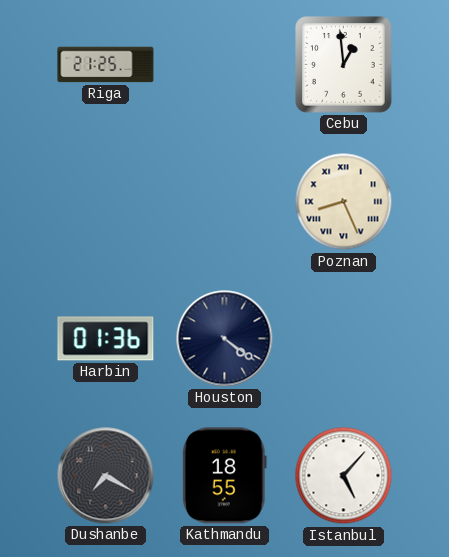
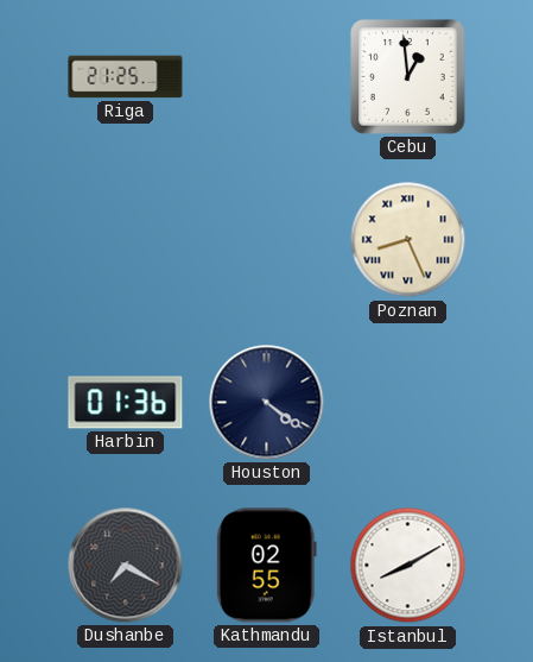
Kathmandu: 18:55 -> 02:55
Istanbul: 5:07 -> 8:10
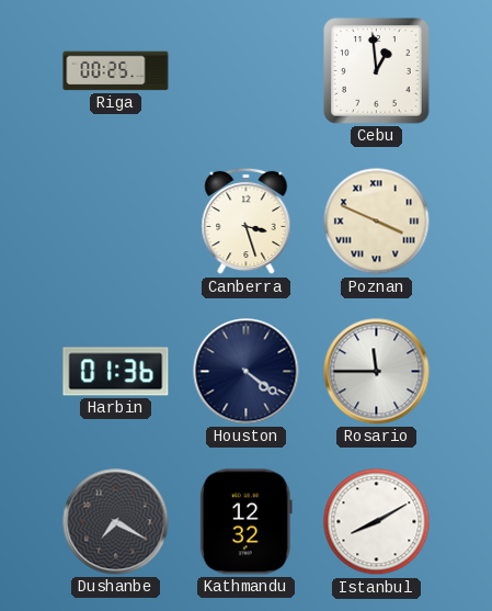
Riga: 21:25 -> 00:25
Canberra: none -> 3:27
Poznan: 8:26 -> 3:49
Rosario: none -> 11:45
Kathmandu: 02:55 -> 12:32
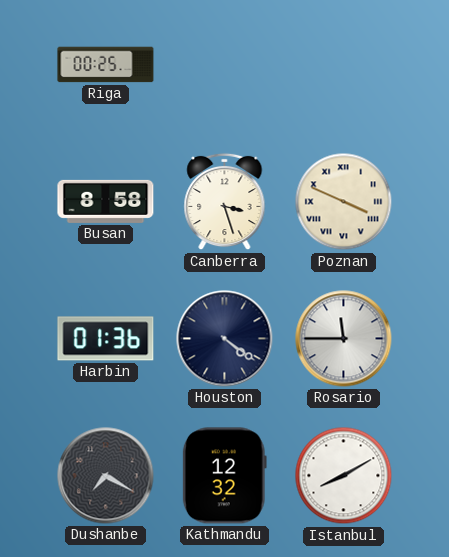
Cebu: 12:59 -> none
Busan: none -> 8:58
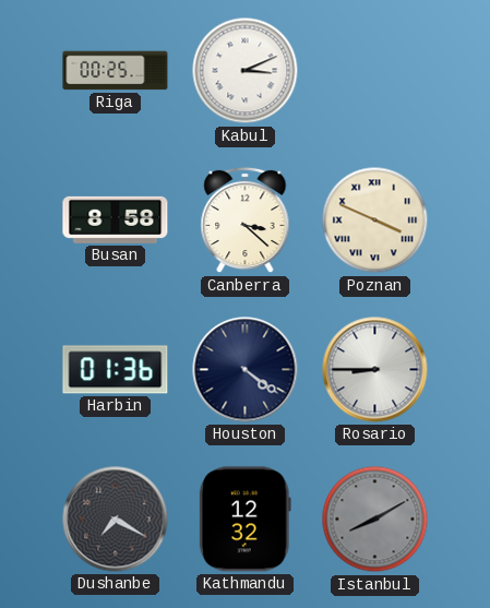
Kabul: none -> 3:11
Canberra: 3:27 -> 3:22
Rosario: 11:45 -> 8:45
Istanbul dial: white -> grey
